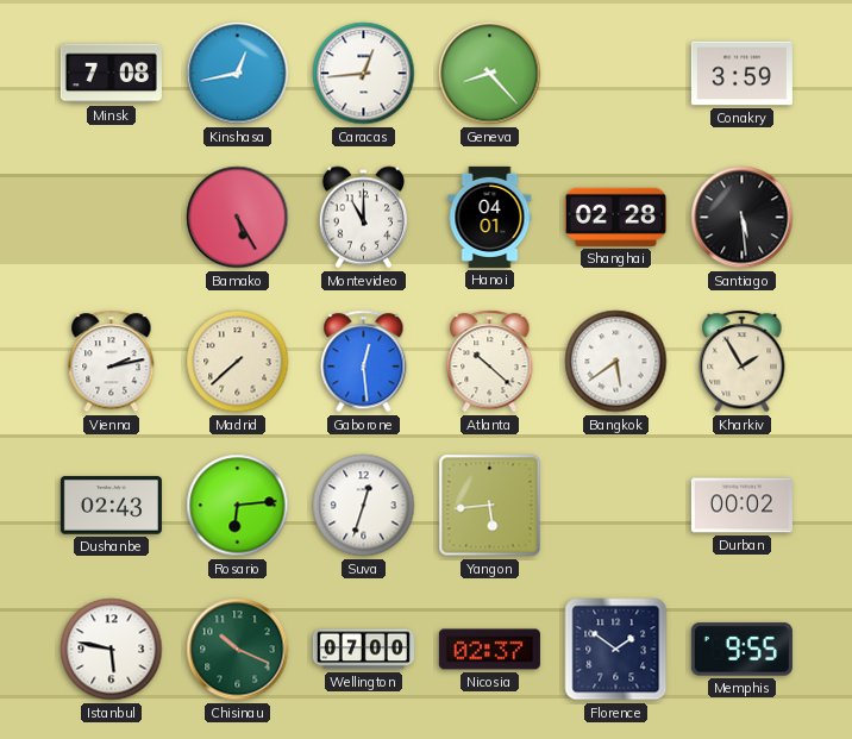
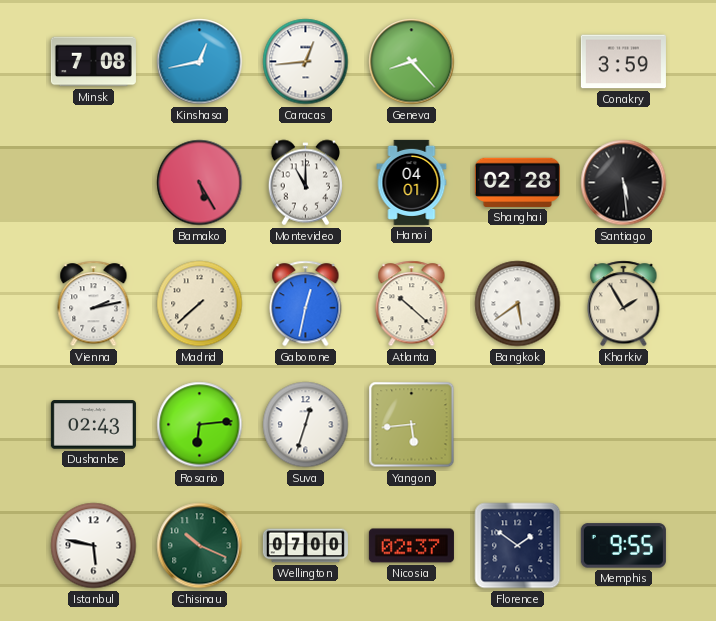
Gaborone: 12:29 -> 12:32
Durban: 00:02 -> none
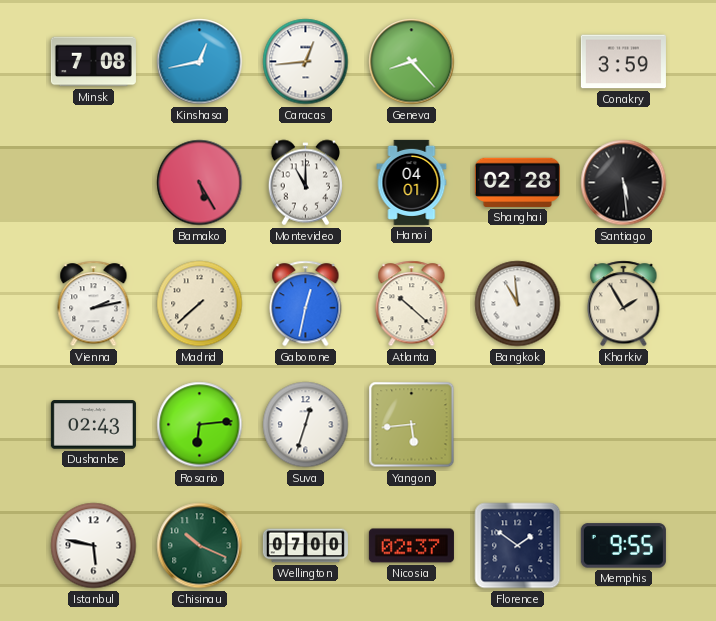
Bangkok: 5:39 -> 10:59
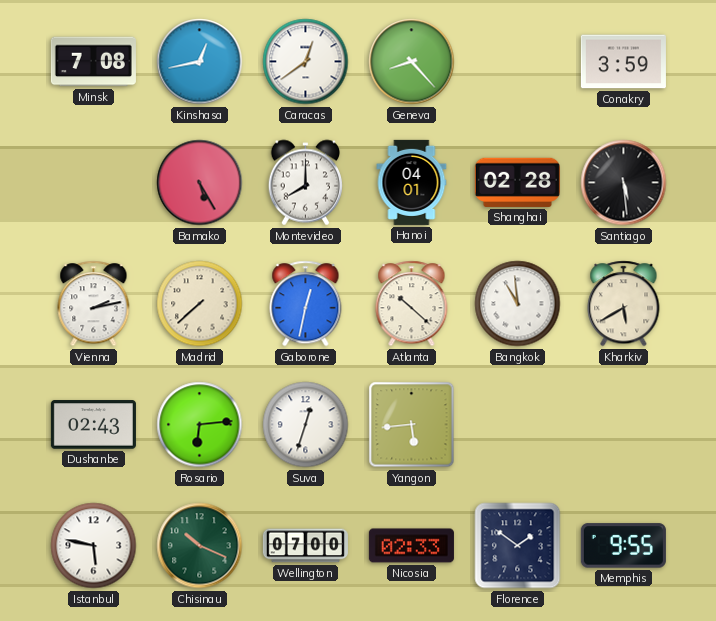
Caracas: 12:44 -> 12:39
Montevideo: 11:00 -> 8:00
Kharkiv: 1:55 -> 5:40
Nicosia: 02:37 -> 02:33
